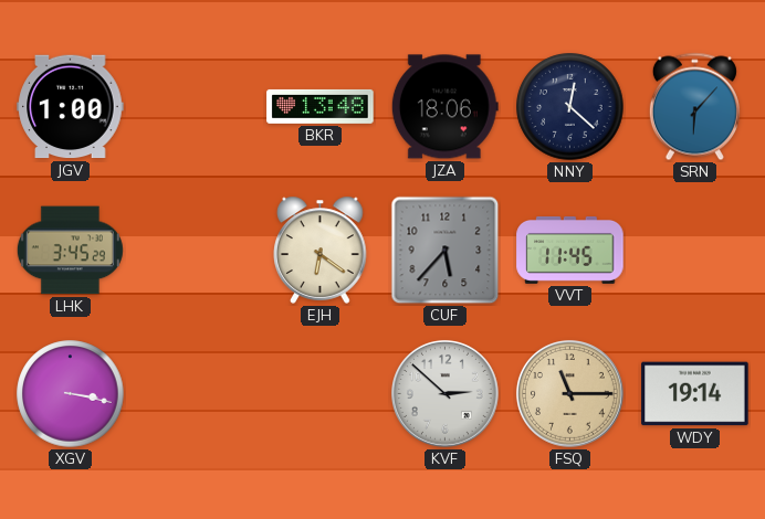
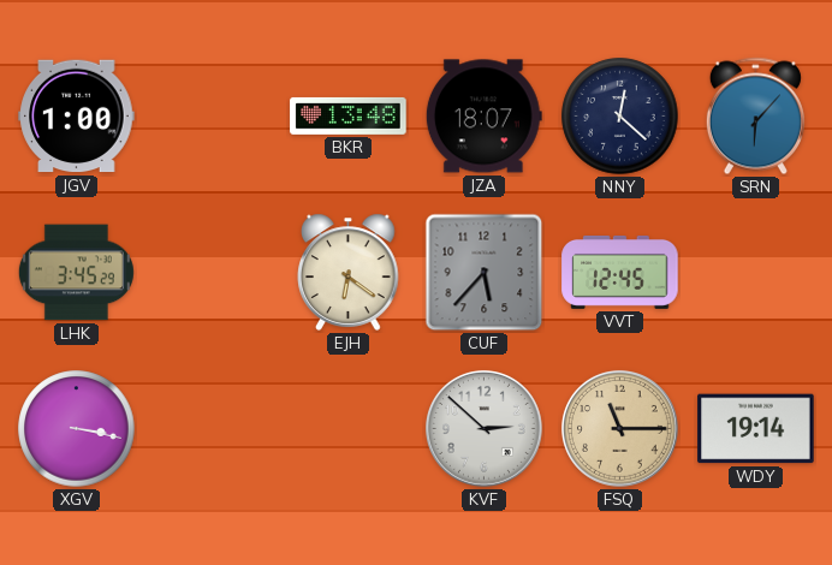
JZA: 18:06 -> 18:07
VVT: 11:45 -> 12:45
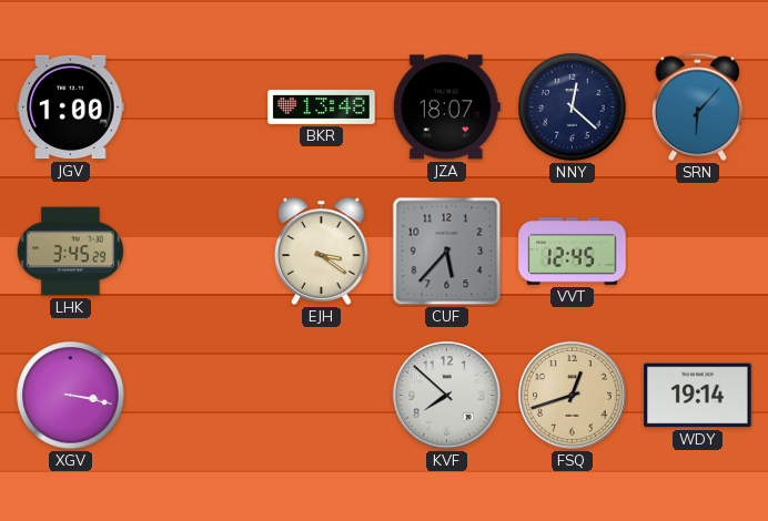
EJH: 6:21 -> 3:21
KVF: 2:52 -> 7:52
FSQ: 11:15 -> 12:42
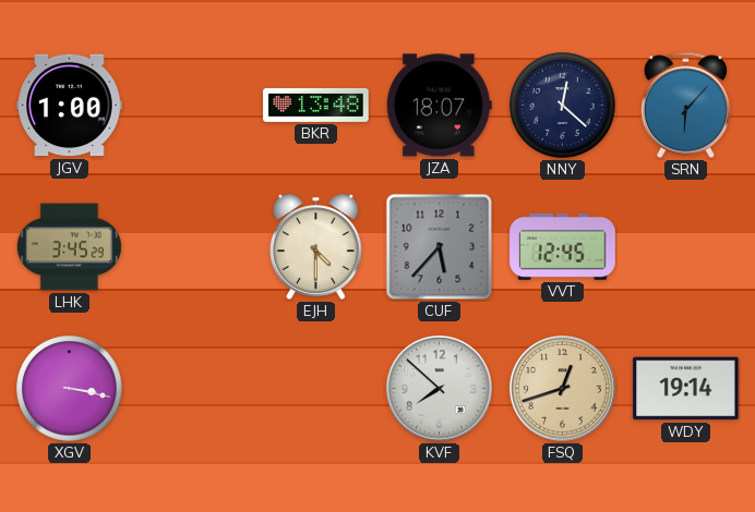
EJH: 3:21 -> 4:30
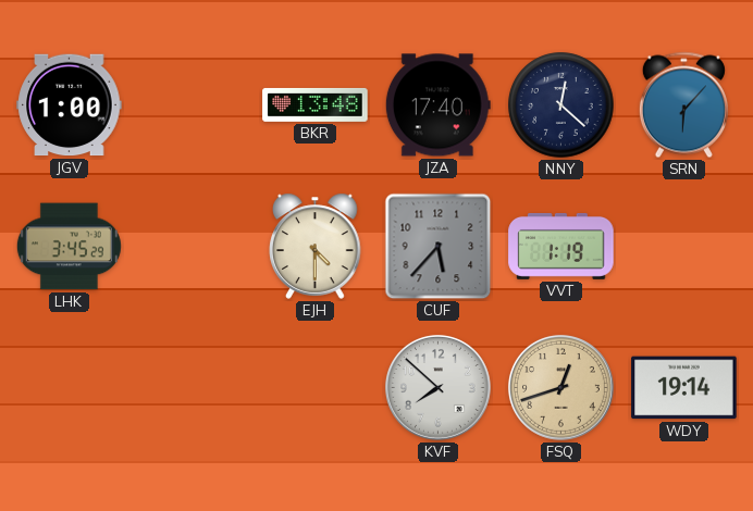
JZA: 18:07 -> 17:40
VVT: 12:45 -> 1:19
XGV: 3:17 -> none
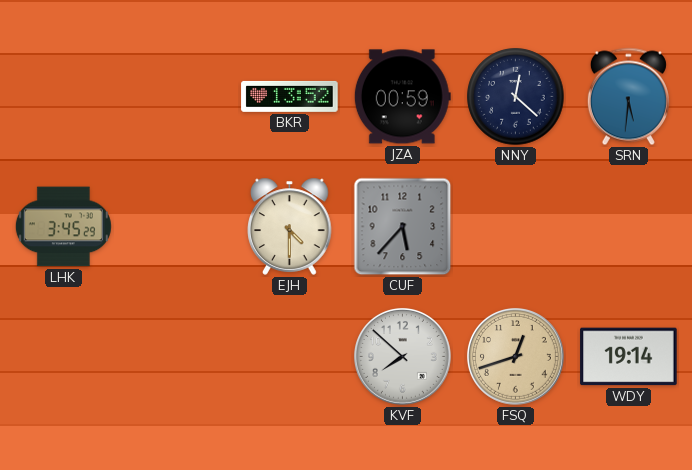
JGV: 1:00 -> none
BKR: 13:48 -> 13:52
JZA: 17:40 -> 00:59
SRN: 6:07 -> 5:31
VVT: 1:19 -> none
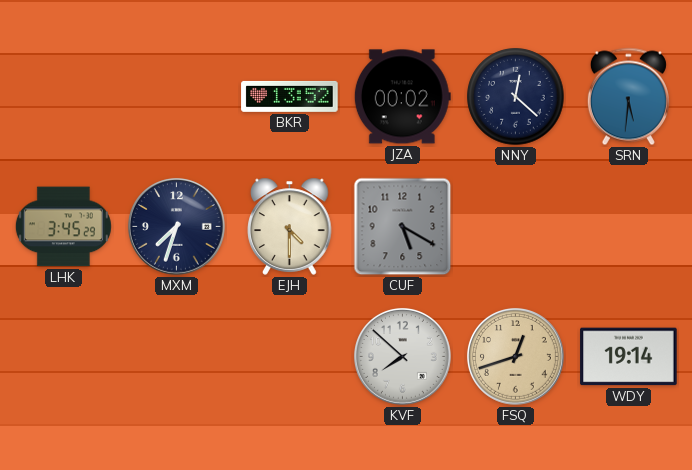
JZA: 00:59 -> 00:02
MXM: none -> 7:33
CUF: 5:37 -> 5:20
